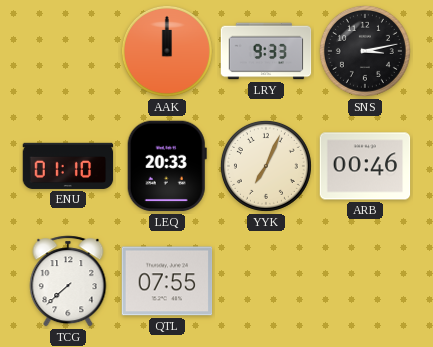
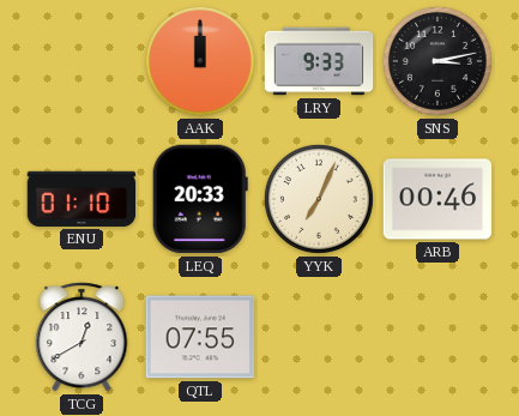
TCG: 7:38 -> 12:40
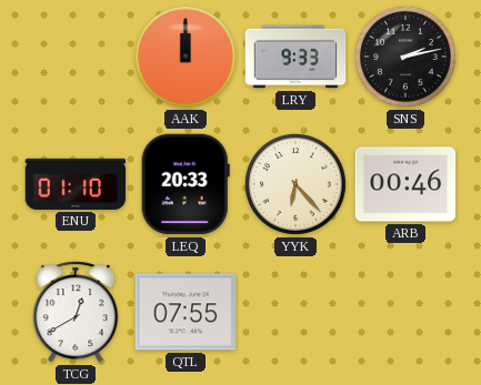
SNS: 3:13 -> 2:13
YYK: 7:04 -> 6:23
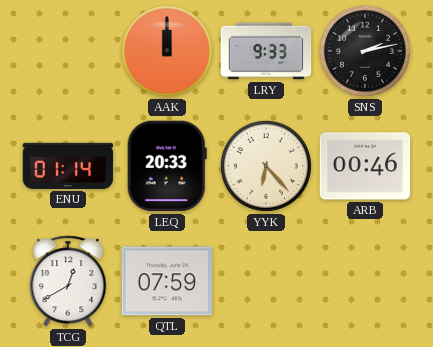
ENU: 01:10 -> 01:14
QTL: 07:55 -> 07:59
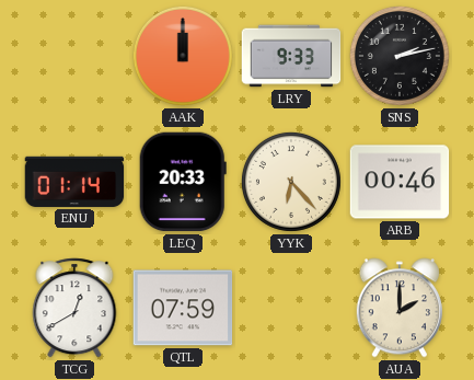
AUA: none -> 2:00
